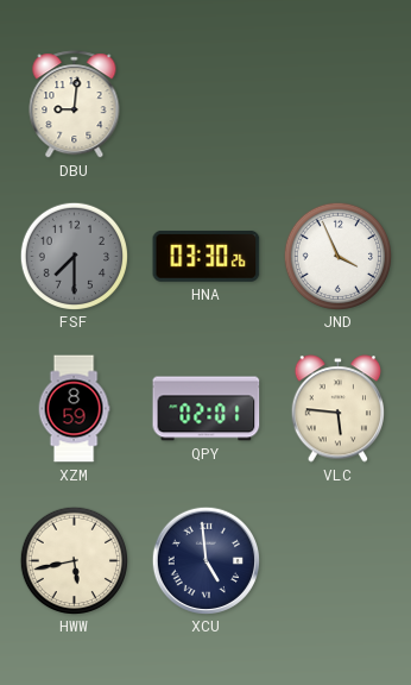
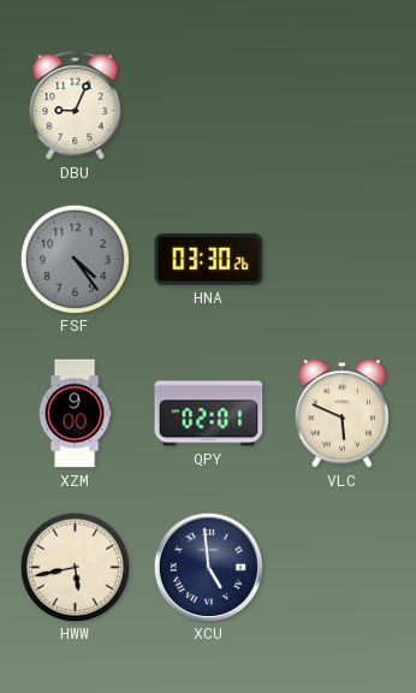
DBU: 9:01 -> 9:04
FSF: 7:30 -> 4:24
JND: 3:56 -> none
XZM: 8:59 -> 9:00
VLC: 5:46 -> 5:49
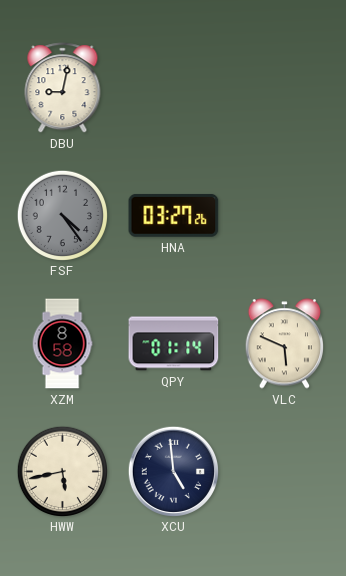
DBU: 9:04 -> 9:02
HNA: 03:30 -> 03:27
XZM: 9:00 -> 8:58
QPY: 02:01 -> 01:14
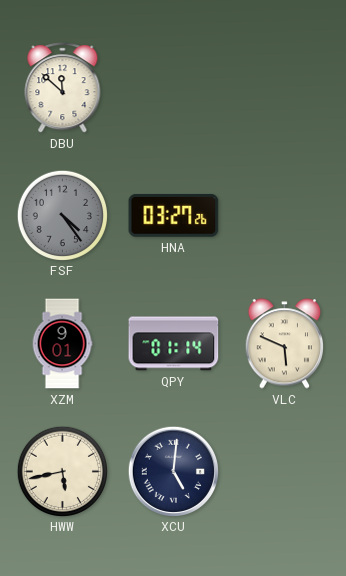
DBU: 9:02 -> 11:52
XZM: 8:58 -> 9:01
XCU: 4:59 -> 5:01
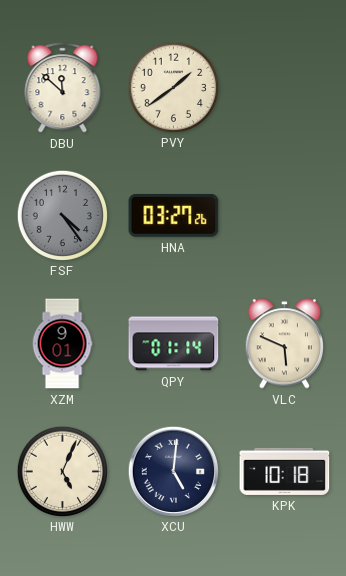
PVY: none -> 1:39
HWW: 5:43 -> 5:04
KPK: none -> 10:18
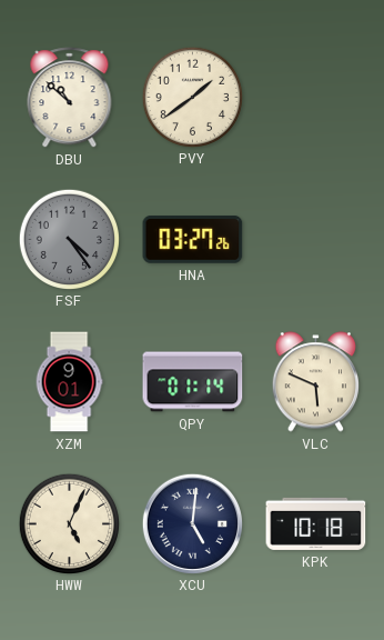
DBU: 11:52 -> 10:52
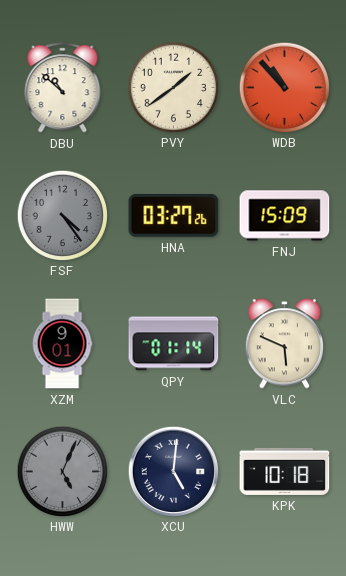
WDB: none -> 10:53
FNJ: none -> 15:09
HWW dial: cream -> grey
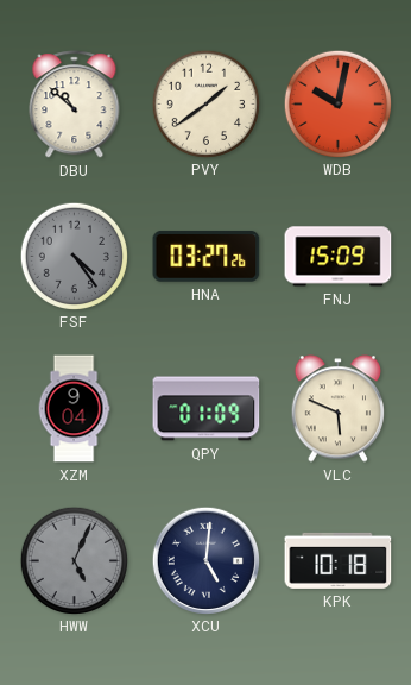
WDB: 10:53 -> 10:02
XZM: 9:01 -> 9:04
QPY: 01:14 -> 01:09
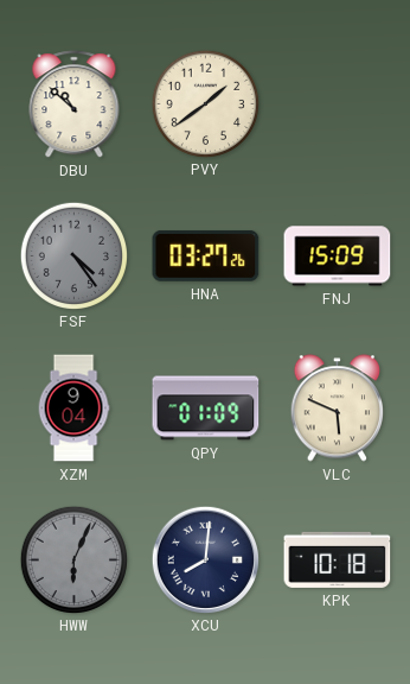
WDB: 10:02 -> none
HWW: 5:04 -> 6:04
XCU: 5:01 -> 8:01
